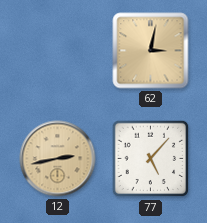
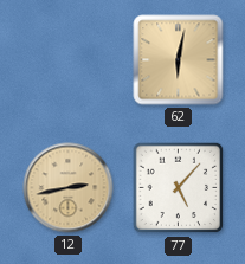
62: 3:02 -> 6:02
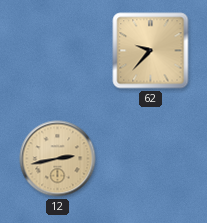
62: 6:02 -> 9:37
77: 5:07 -> none
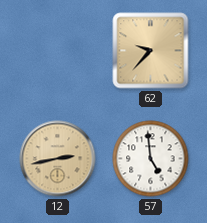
57: none -> 4:59
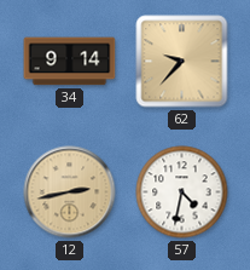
34: none -> 9:14
57: 4:59 -> 4:32
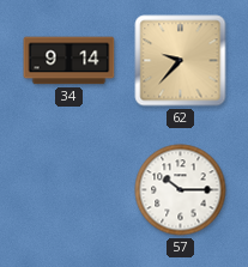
12: 2:43 -> none
57: 4:32 -> 10:15
